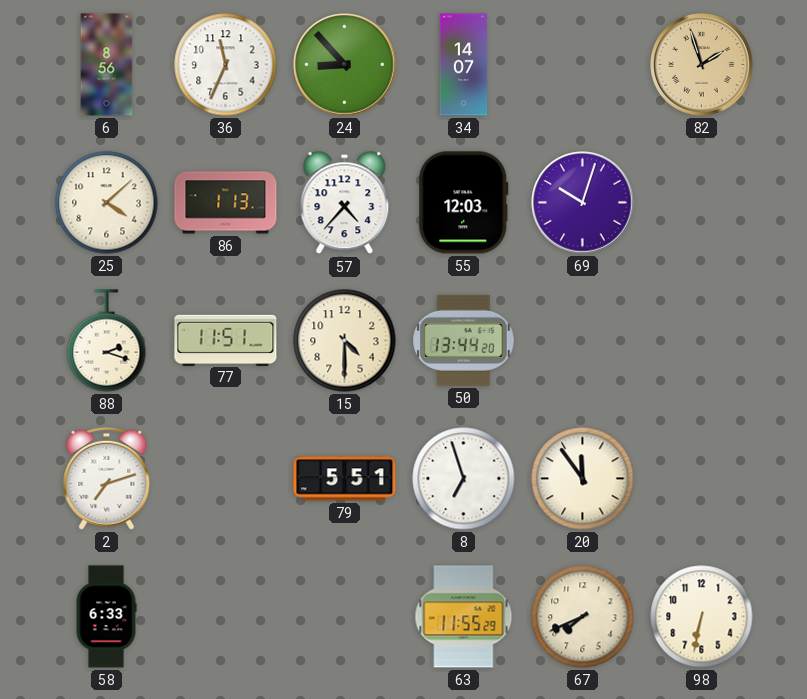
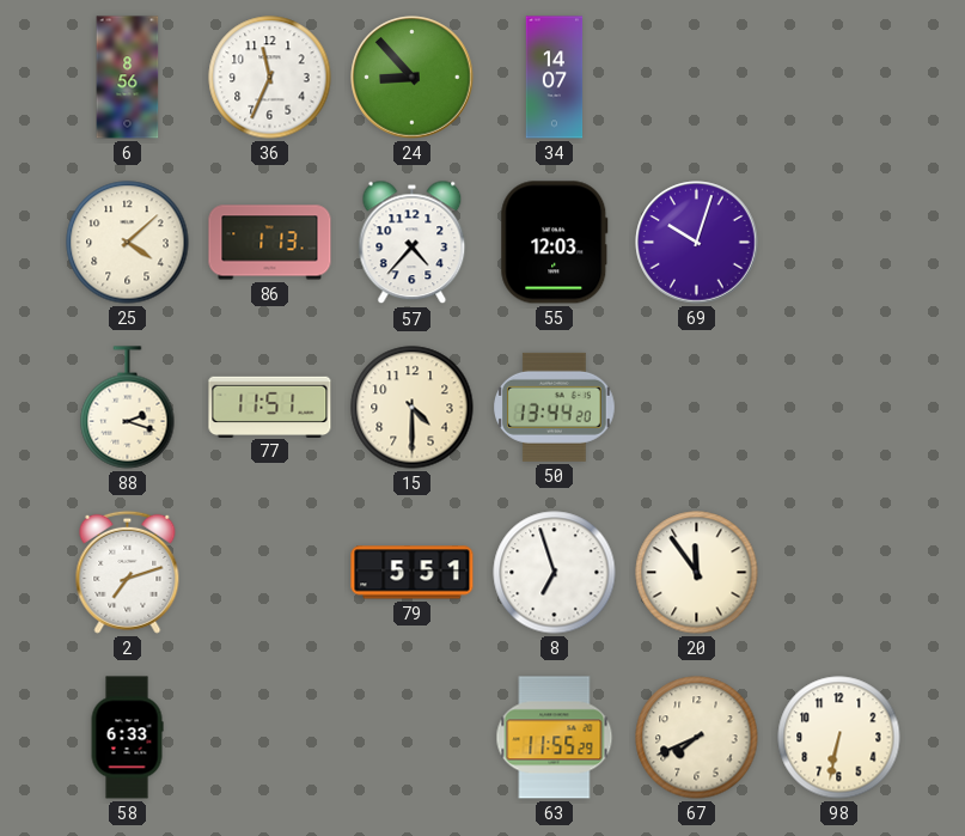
82: 1:57 -> none
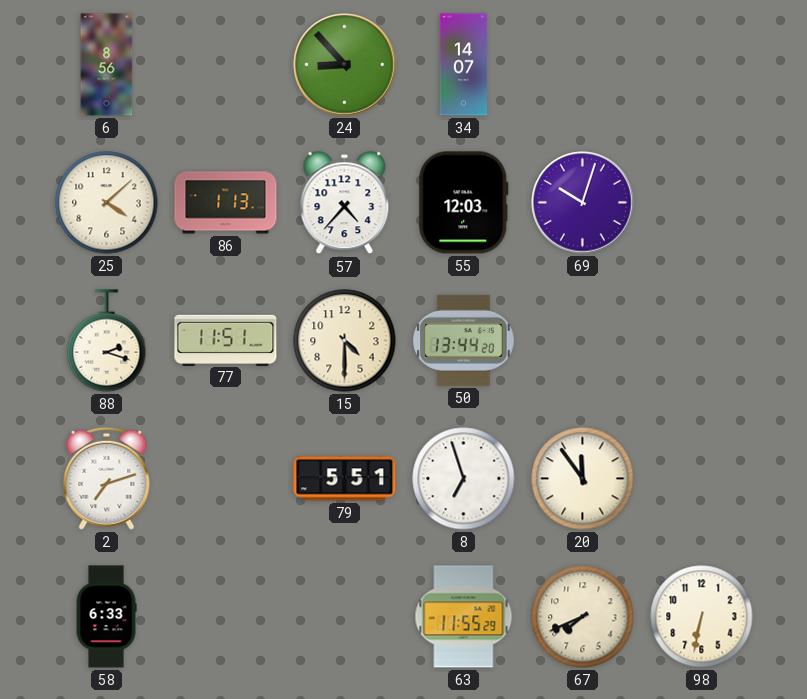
36: 11:34 -> none
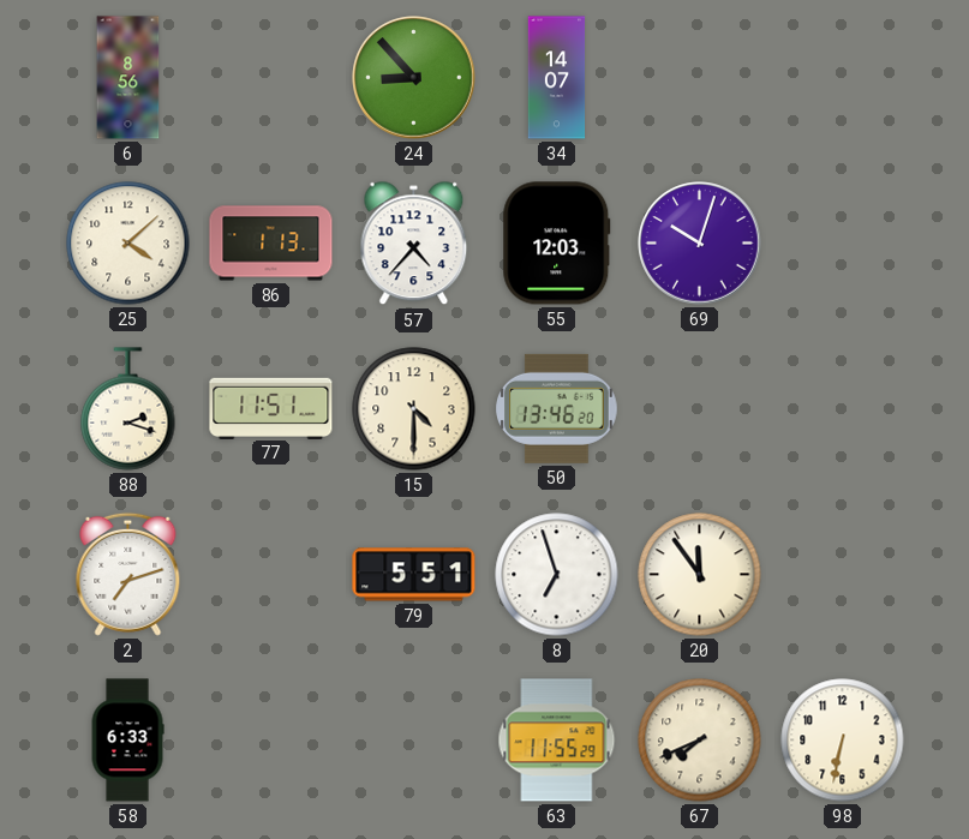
50: 13:44 -> 13:46
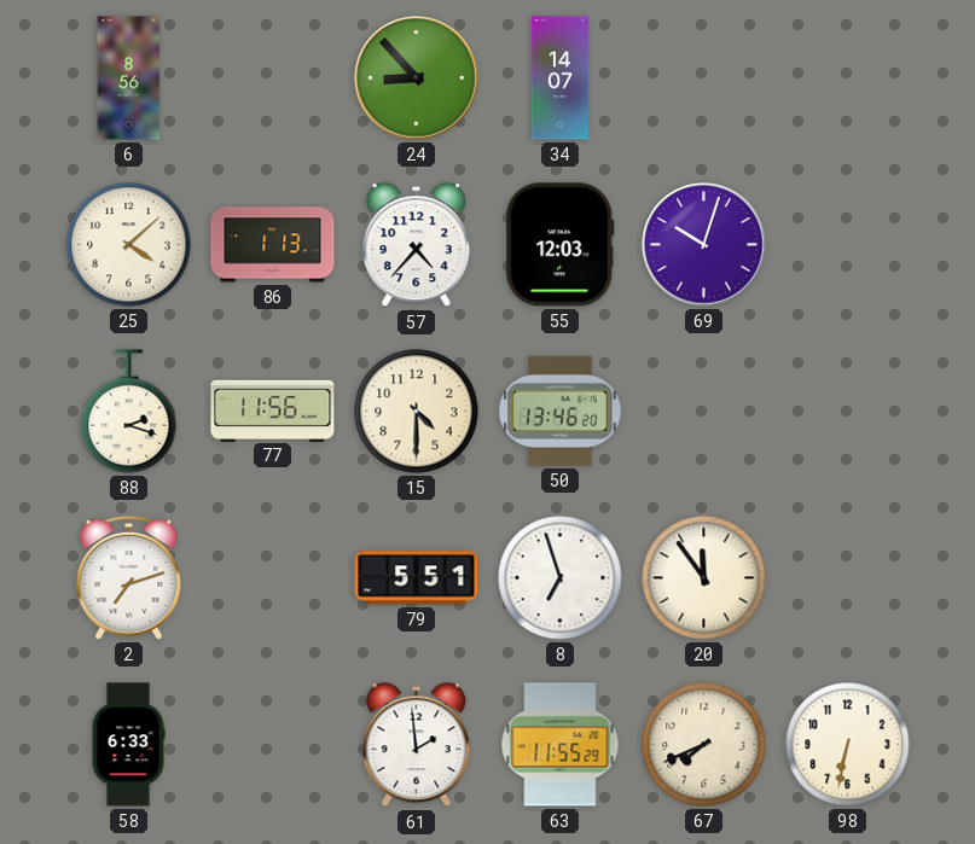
77: 11:51 -> 11:56
61: none -> 1:59
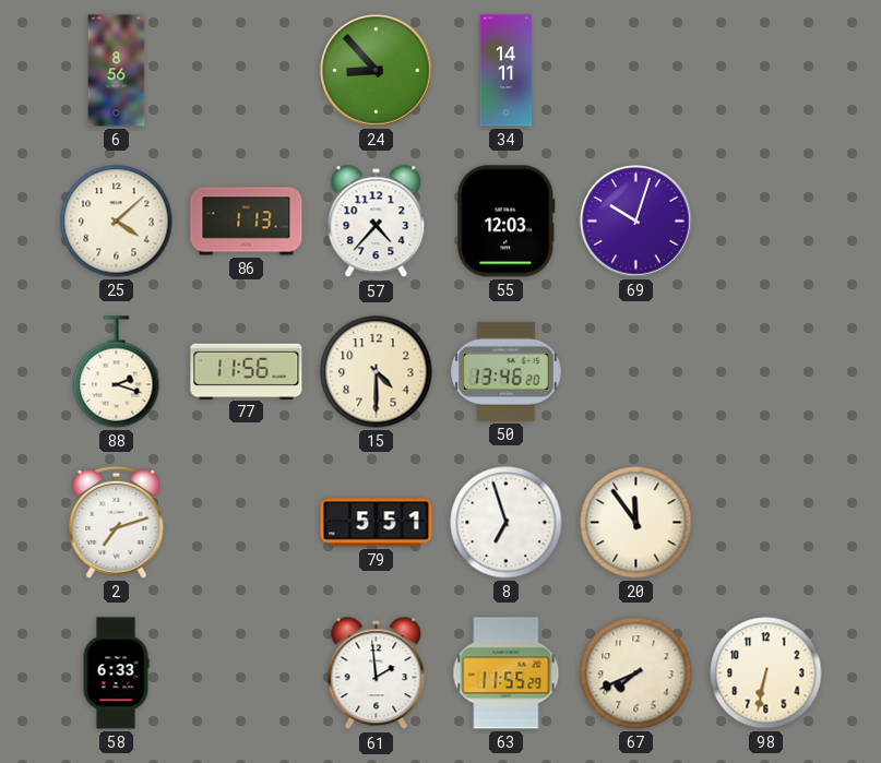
34: 14:07 -> 14:11
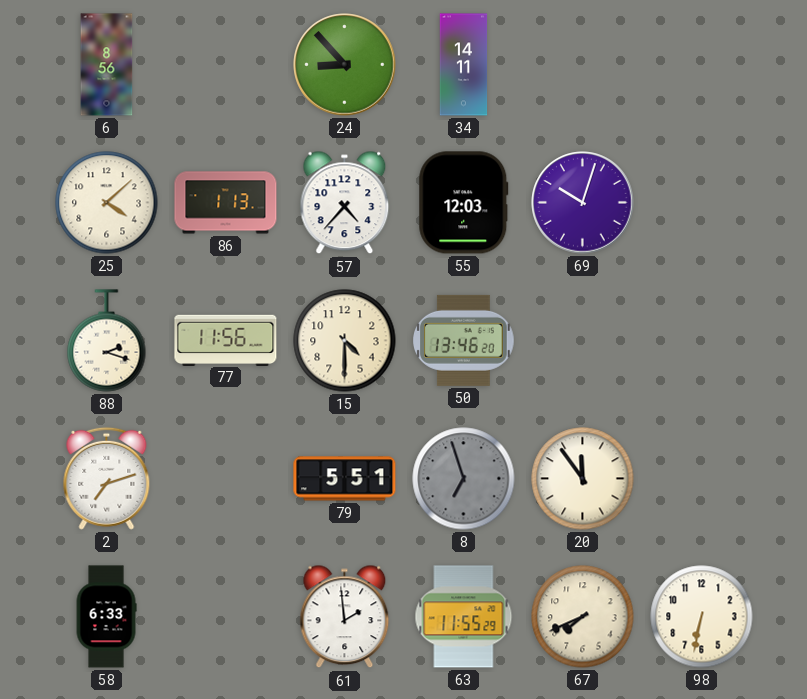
8 dial: white -> grey
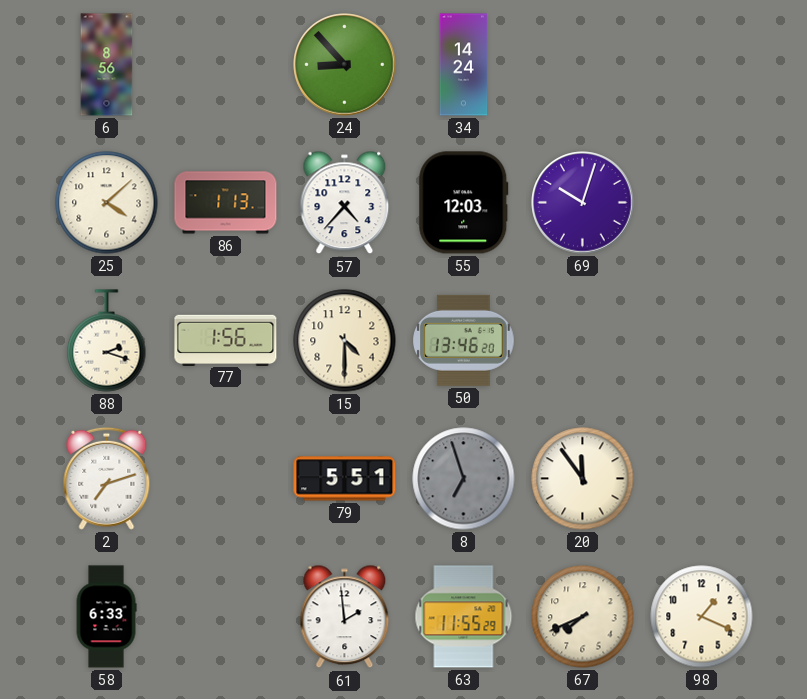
34: 14:11 -> 14:24
77: 11:56 -> 1:56
98: 6:32 -> 1:19
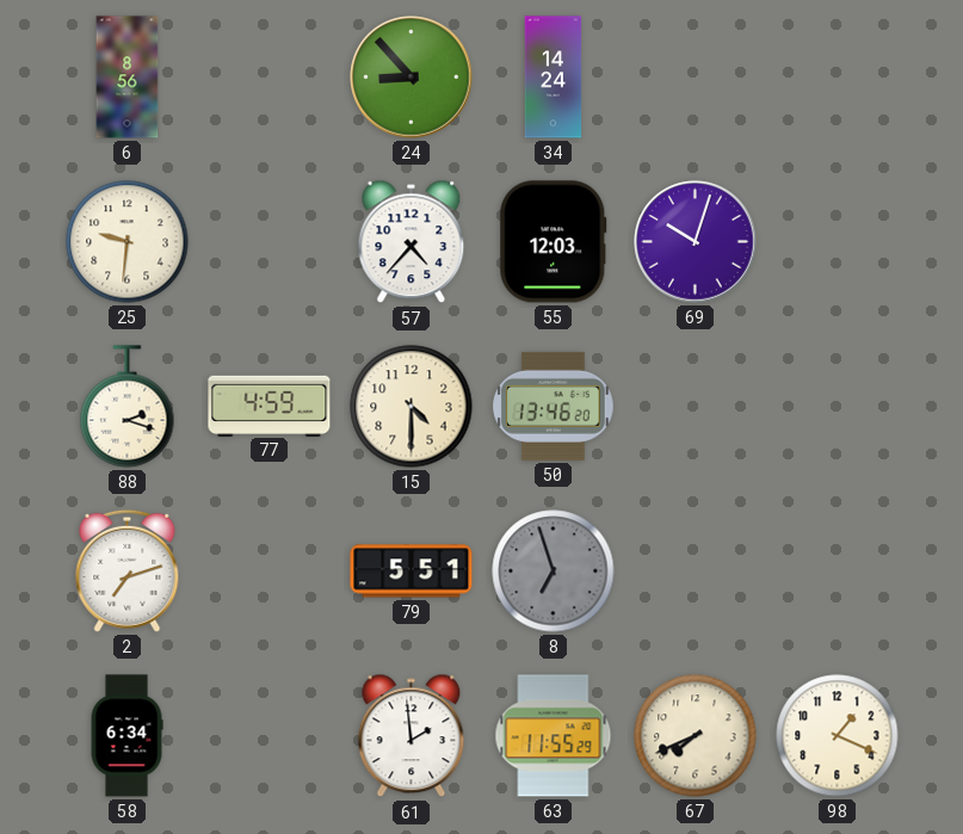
25: 4:08 -> 9:31
86: 1:13 -> none
77: 1:56 -> 4:59
20: 11:54 -> none
58: 6:33 -> 6:34
